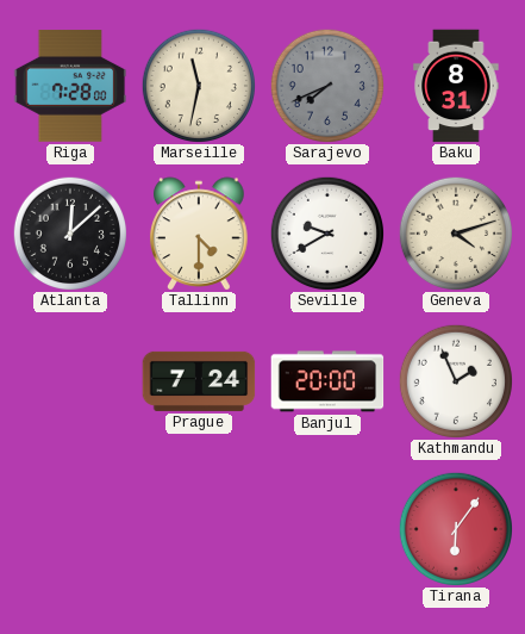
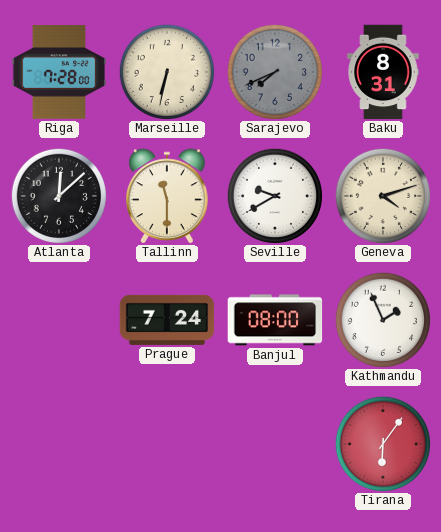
Marseille: 11:32 -> 6:32
Tallinn: 4:30 -> 11:30
Banjul: 20:00 -> 08:00
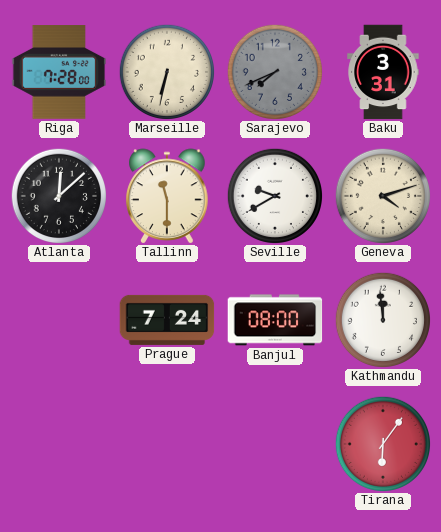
Baku: 8:31 -> 3:31
Kathmandu: 1:56 -> 11:59
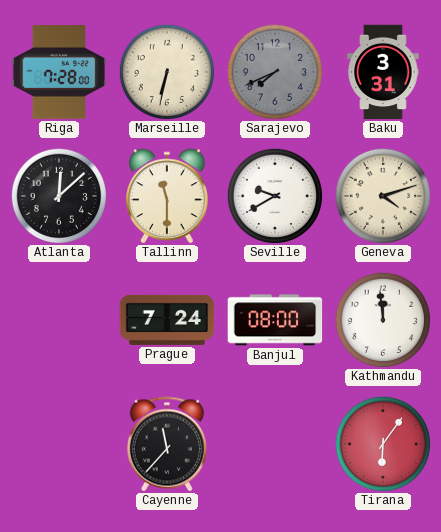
Cayenne: none -> 11:37
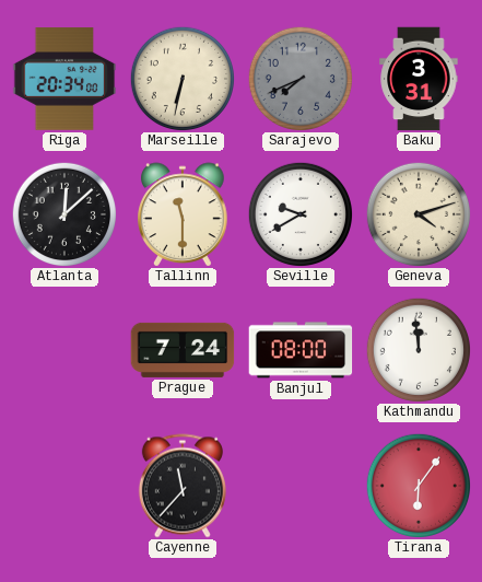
Riga: 7:28 -> 20:34
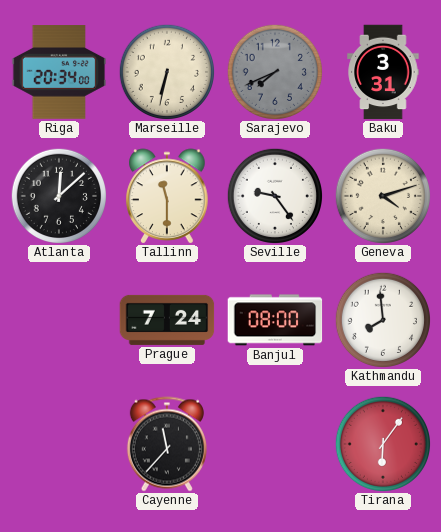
Seville: 9:40 -> 9:24
Kathmandu: 11:59 -> 7:59
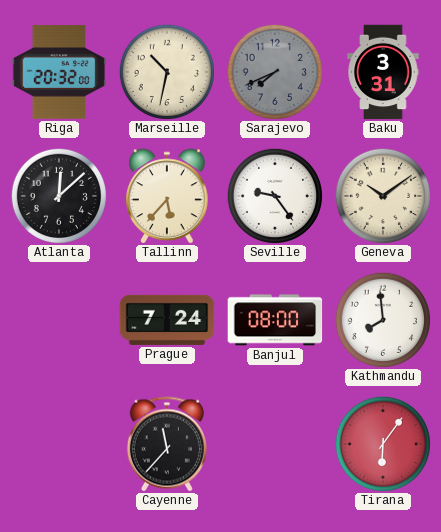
Riga: 20:34 -> 20:32
Marseille: 6:32 -> 10:32
Tallinn: 11:30 -> 5:37
Geneva: 4:12 -> 10:09
